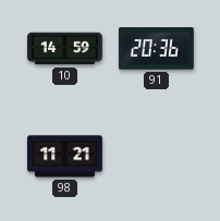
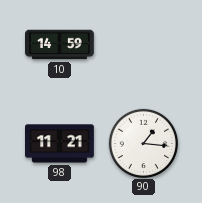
91: 20:36 -> none
90: none -> 1:16
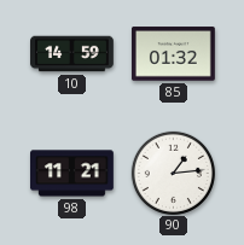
85: none -> 01:32
90: 1:16 -> 1:14
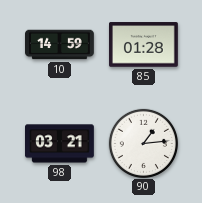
85: 01:32 -> 01:28
98: 11:21 -> 03:21
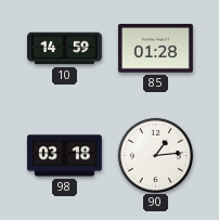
98: 03:21 -> 03:18
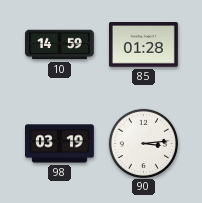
98: 03:18 -> 03:19
90: 1:14 -> 3:14
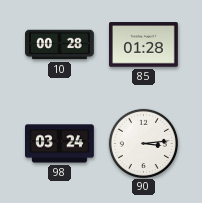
10: 14:59 -> 00:28
98: 03:19 -> 03:24
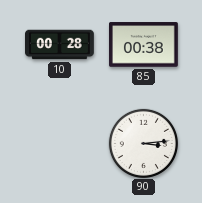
85: 01:28 -> 00:38
98: 03:24 -> none
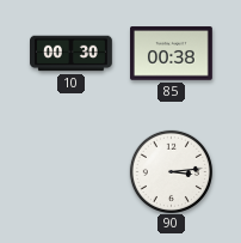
10: 00:28 -> 00:30
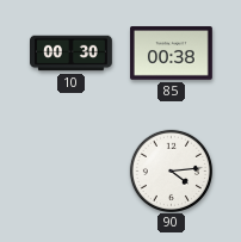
90: 3:14 -> 4:14
